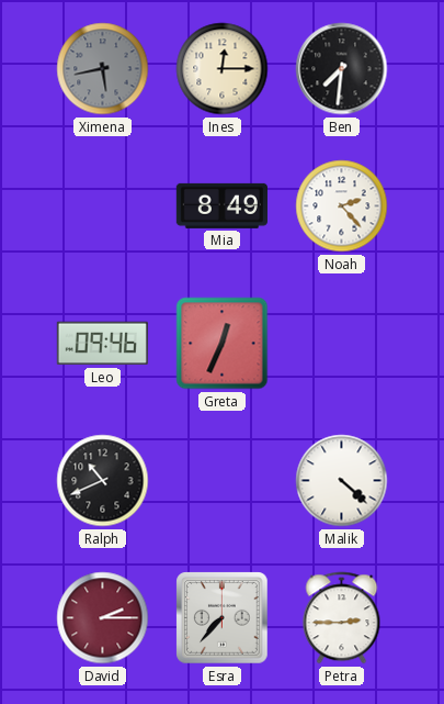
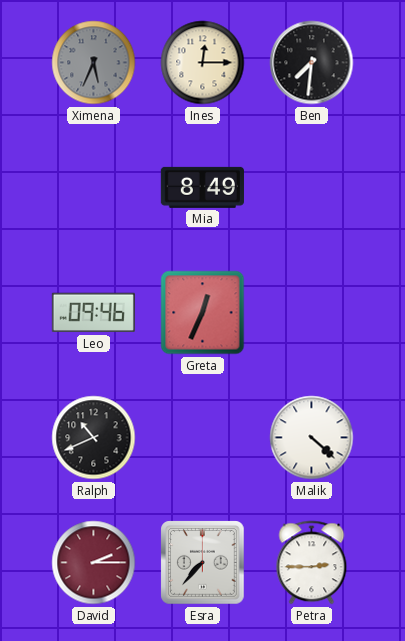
Ximena: 5:43 -> 5:34
Noah: 2:23 -> none
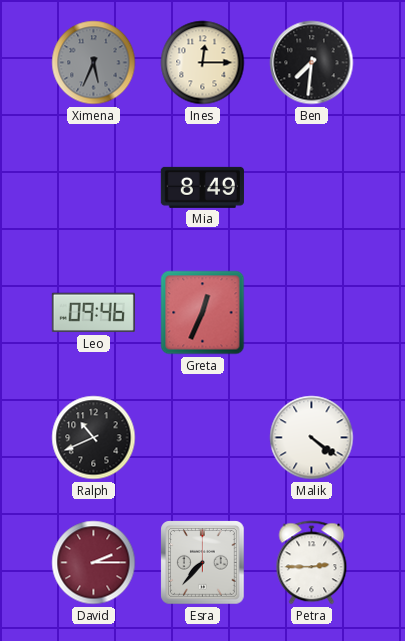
Malik: 4:22 -> 4:21
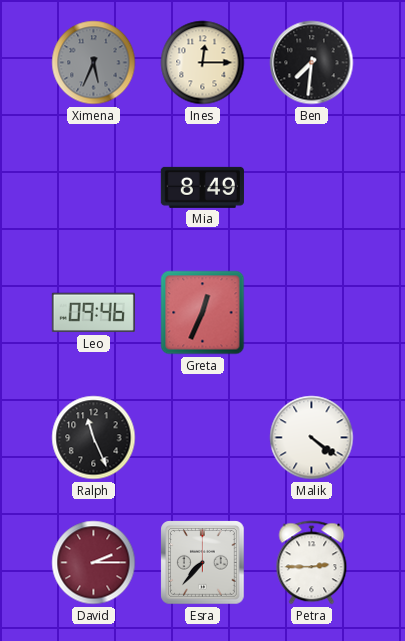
Ralph: 10:41 -> 11:26
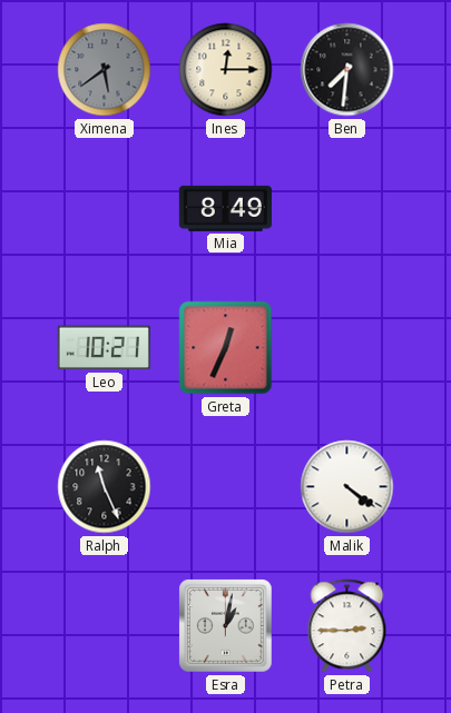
Ximena: 5:34 -> 5:39
Leo: 09:46 -> 10:21
David: 2:15 -> none
Esra: 7:37 -> 1:02
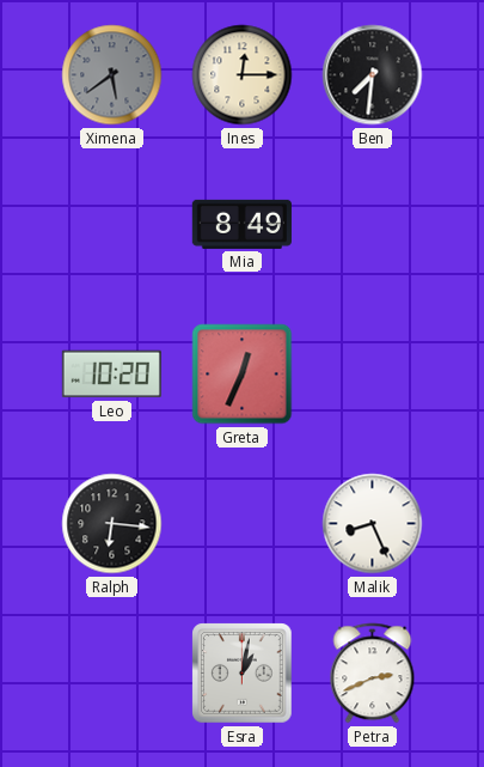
Leo: 10:21 -> 10:20
Ralph: 11:26 -> 6:16
Malik: 4:21 -> 8:26
Petra: 2:45 -> 2:41
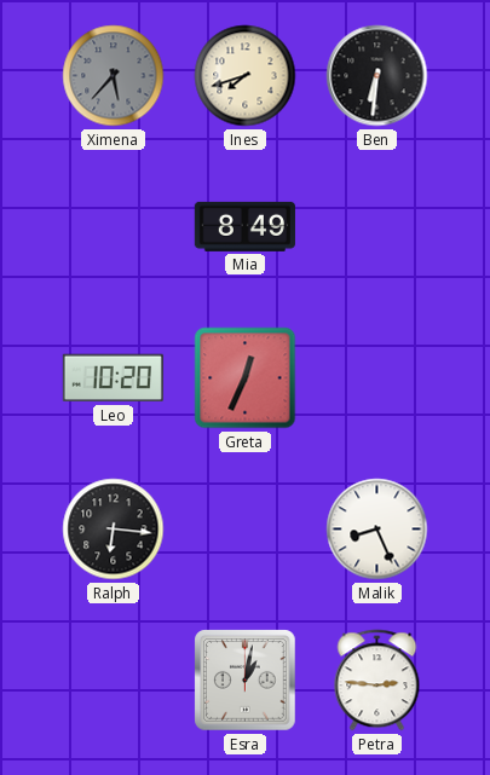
Ximena: 5:39 -> 5:37
Ines: 12:15 -> 7:42
Ben: 7:31 -> 6:31
Petra: 2:41 -> 2:46
